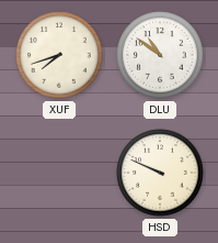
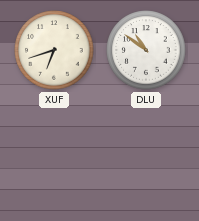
XUF: 7:42 -> 6:42
HSD: 9:49 -> none
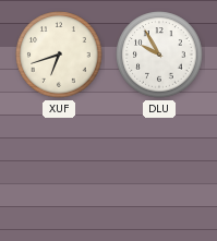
DLU: 10:51 -> 9:55
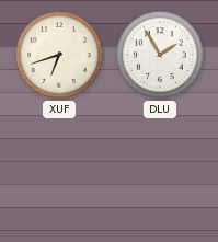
DLU: 9:55 -> 1:55
